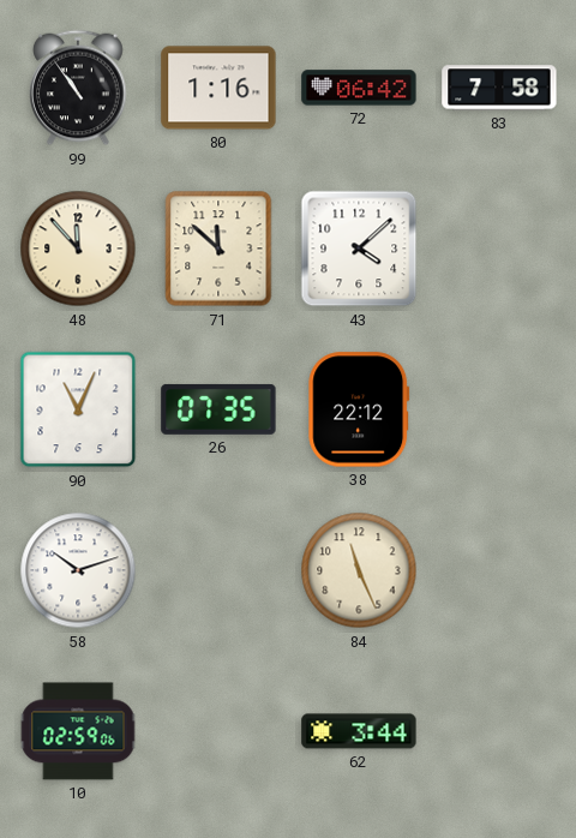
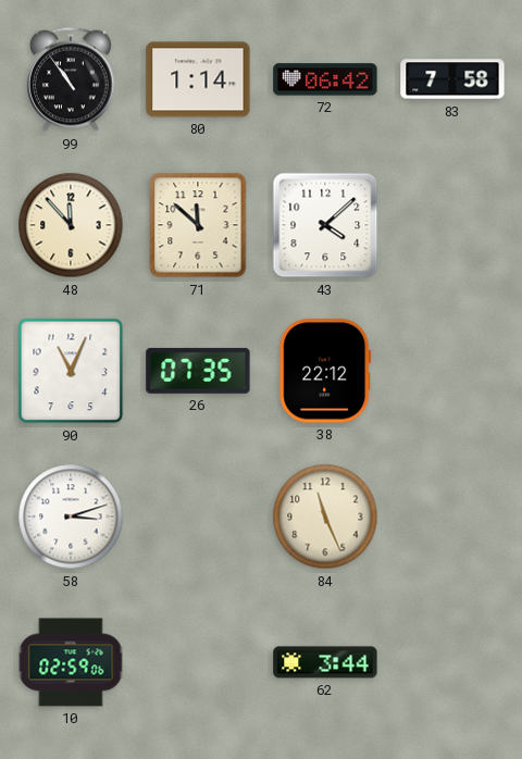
80: 1:16 -> 1:14
58: 10:12 -> 3:12
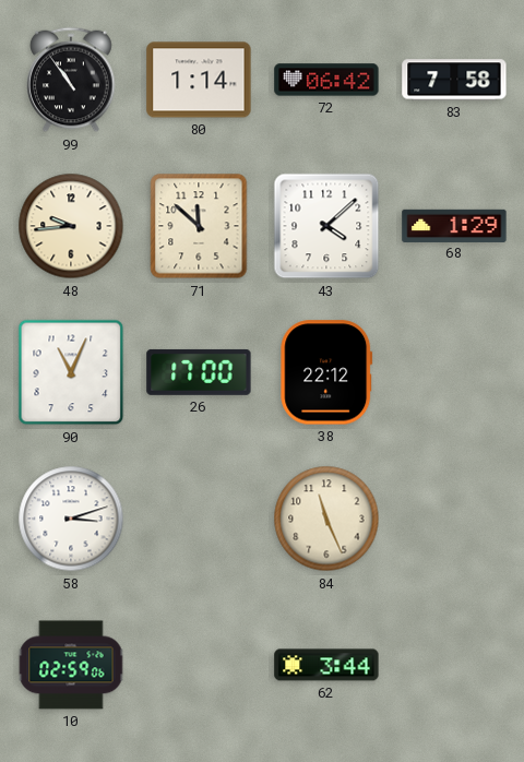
48: 11:53 -> 9:44
68: none -> 1:29
26: 07:35 -> 17:00
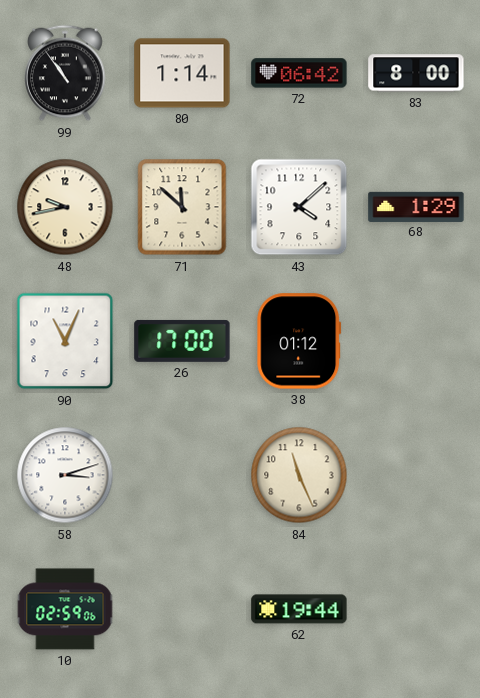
83: 7:58 -> 8:00
48: 9:44 -> 9:43
38: 22:12 -> 01:12
62: 3:44 -> 19:44
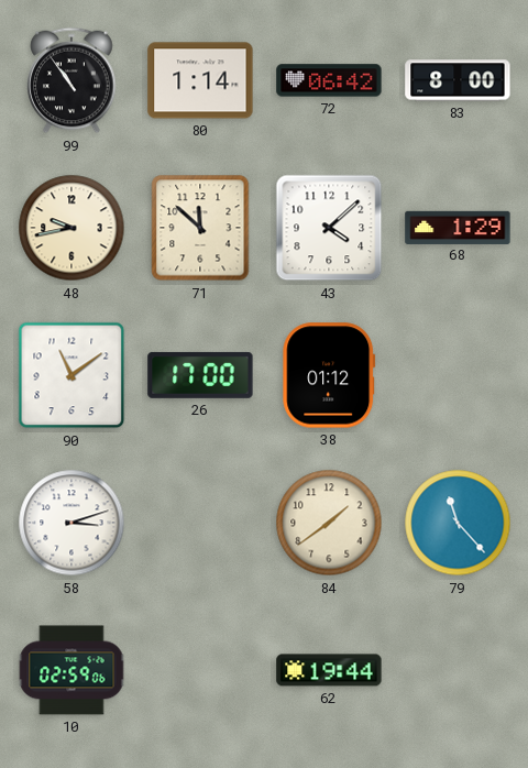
90: 11:04 -> 11:09
84: 11:26 -> 1:39
79: none -> 11:23
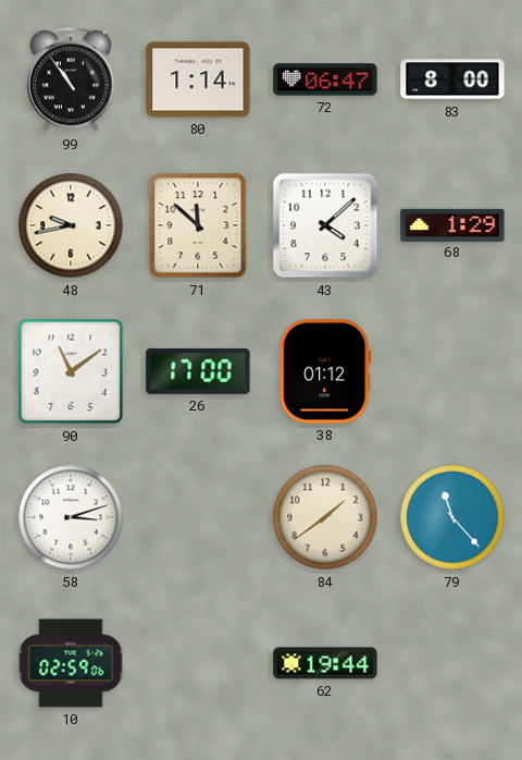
72: 06:42 -> 06:47
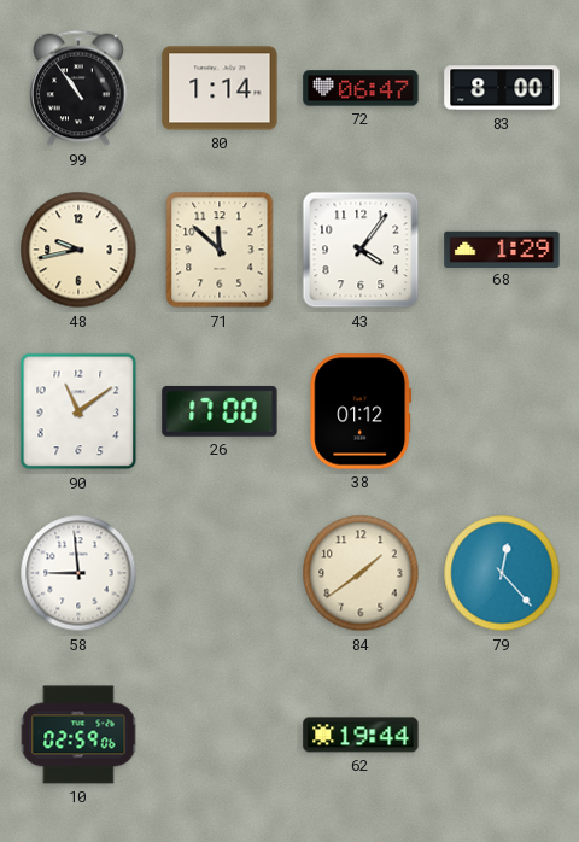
43: 4:08 -> 4:06
58: 3:12 -> 8:59
79: 11:23 -> 12:23
